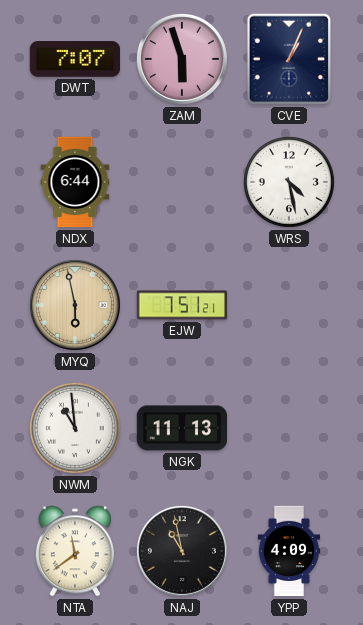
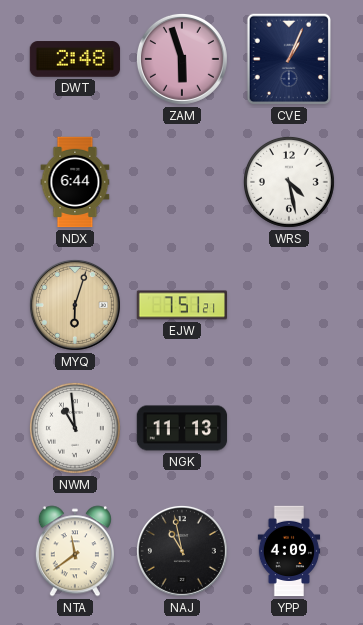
DWT: 7:07 -> 2:48
MYQ: 5:58 -> 6:03
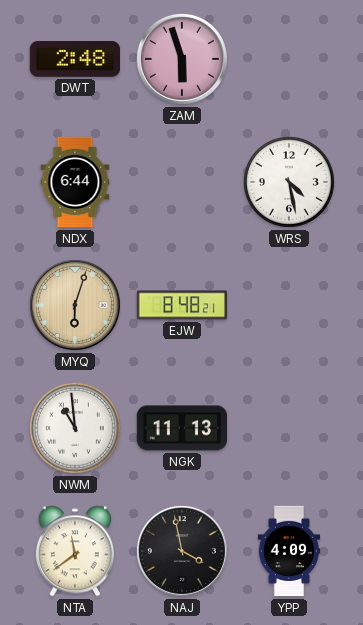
CVE: 1:04 -> none
EJW: 7:51 -> 8:48
NAJ: 10:58 -> 3:58
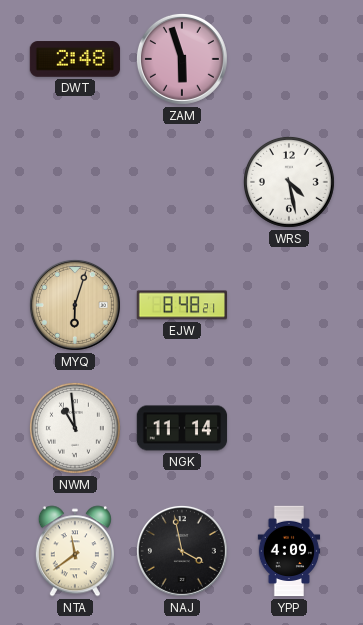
NDX: 6:44 -> none
NGK: 11:13 -> 11:14
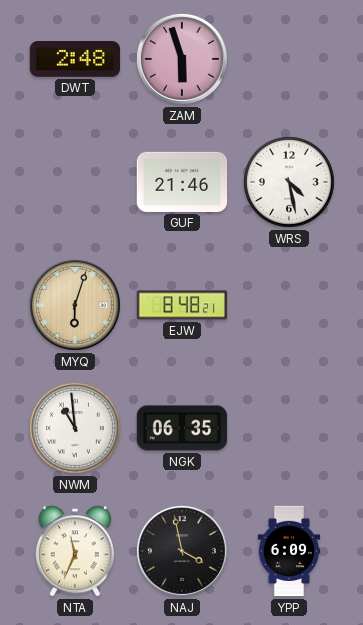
GUF: none -> 21:46
NGK: 11:14 -> 06:35
NTA: 11:39 -> 11:34
YPP: 4:09 -> 6:09
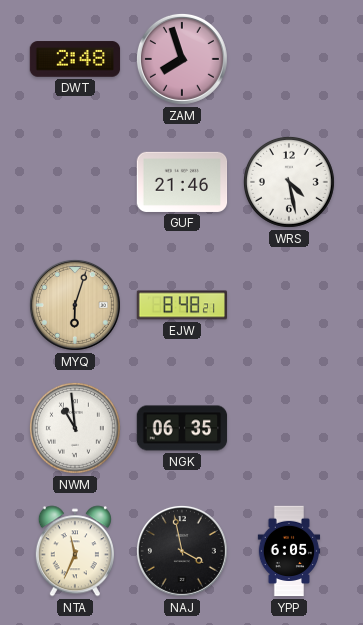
ZAM: 5:57 -> 7:57
YPP: 6:09 -> 6:05
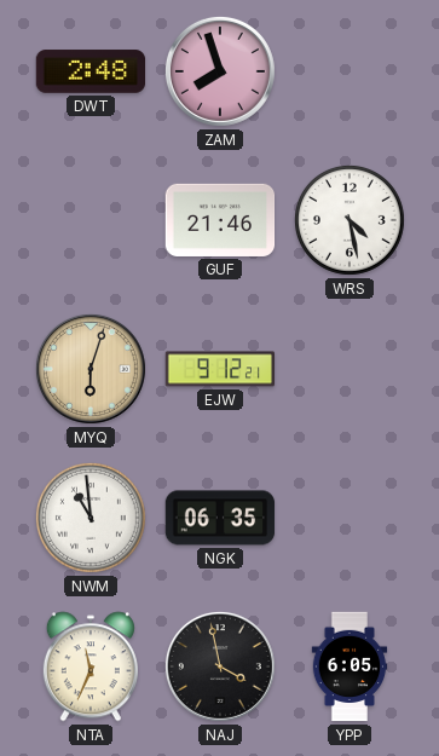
EJW: 8:48 -> 9:12
